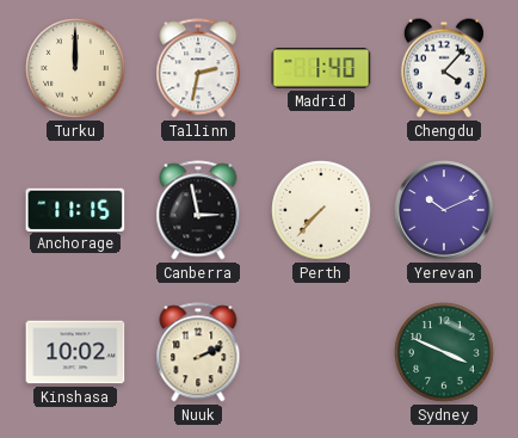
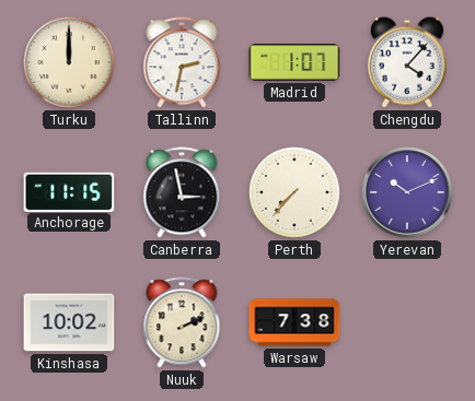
Madrid: 1:40 -> 1:07
Warsaw: none -> 7:38
Sydney: 3:49 -> none
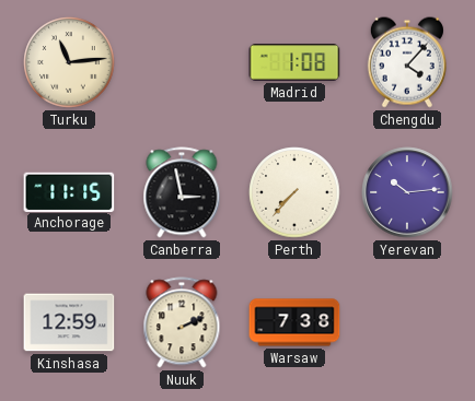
Turku: 12:00 -> 11:14
Tallinn: 2:32 -> none
Madrid: 1:07 -> 1:08
Yerevan: 10:11 -> 10:14
Kinshasa: 10:02 -> 12:59
